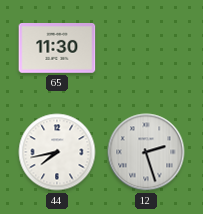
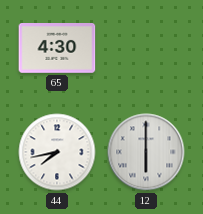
65: 11:30 -> 4:30
12: 2:27 -> 6:00
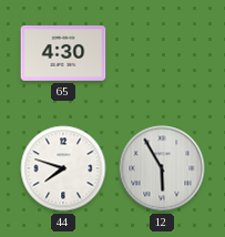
44: 7:43 -> 7:48
12: 6:00 -> 5:55
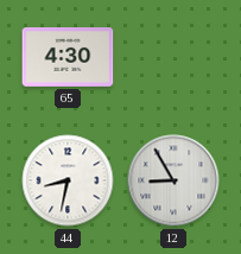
44: 7:48 -> 8:32
12: 5:55 -> 8:55
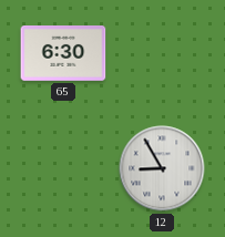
65: 4:30 -> 6:30
44: 8:32 -> none
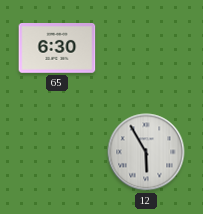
12: 8:55 -> 5:55
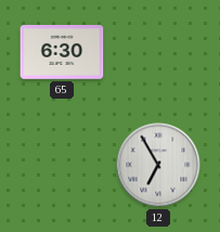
12: 5:55 -> 6:55
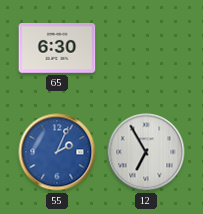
55: none -> 2:04
